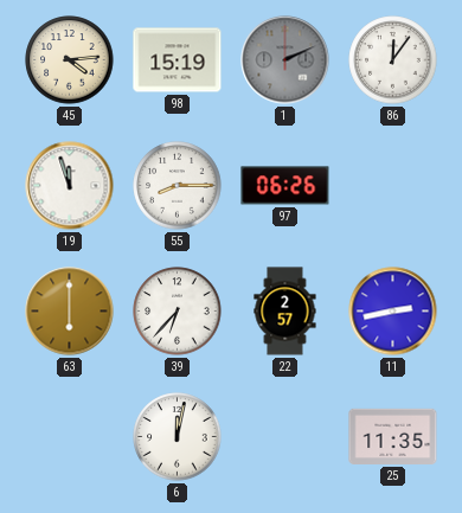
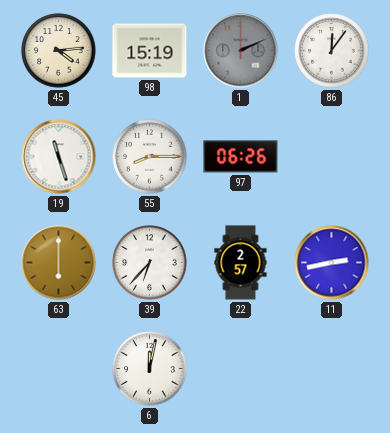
19: 11:57 -> 11:27
25: 11:35 -> none
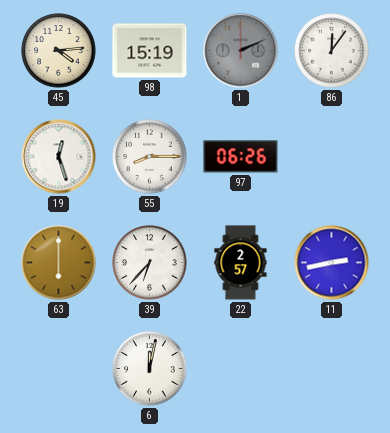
19: 11:27 -> 12:27
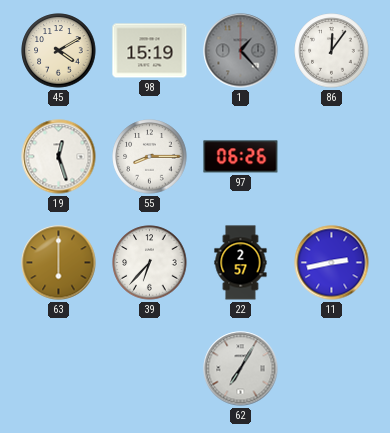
45: 4:14 -> 4:10
1: 2:11 -> 1:23
6: 12:02 -> none
62: none -> 7:05
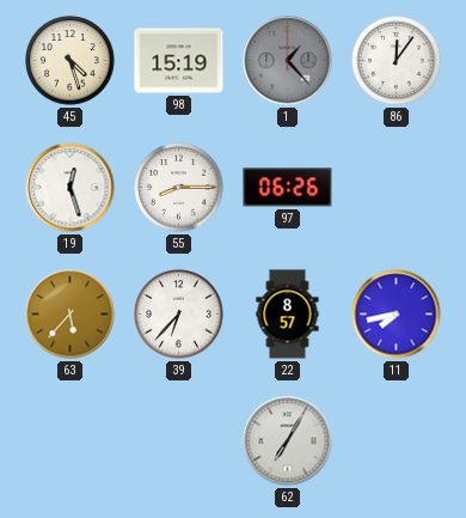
45: 4:10 -> 4:27
63: 6:00 -> 5:37
22: 2:57 -> 8:57
11: 2:43 -> 7:43
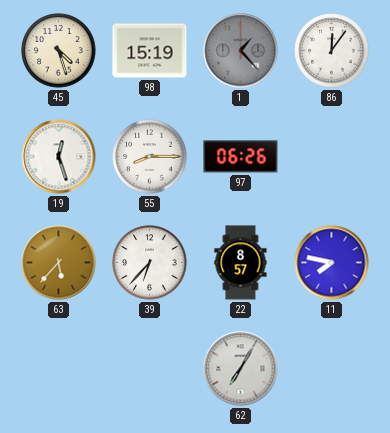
11: 7:43 -> 7:47
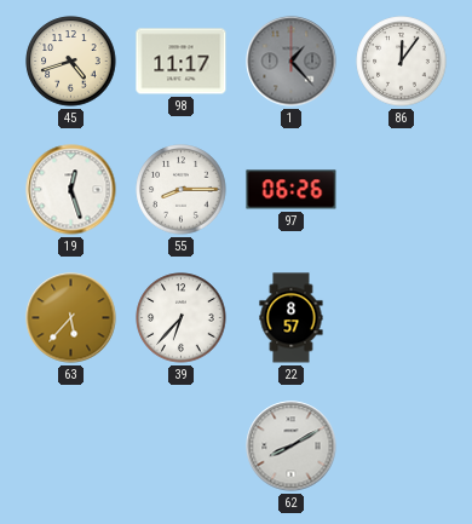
45: 4:27 -> 4:42
98: 15:19 -> 11:17
11: 7:47 -> none
62: 7:05 -> 8:10
